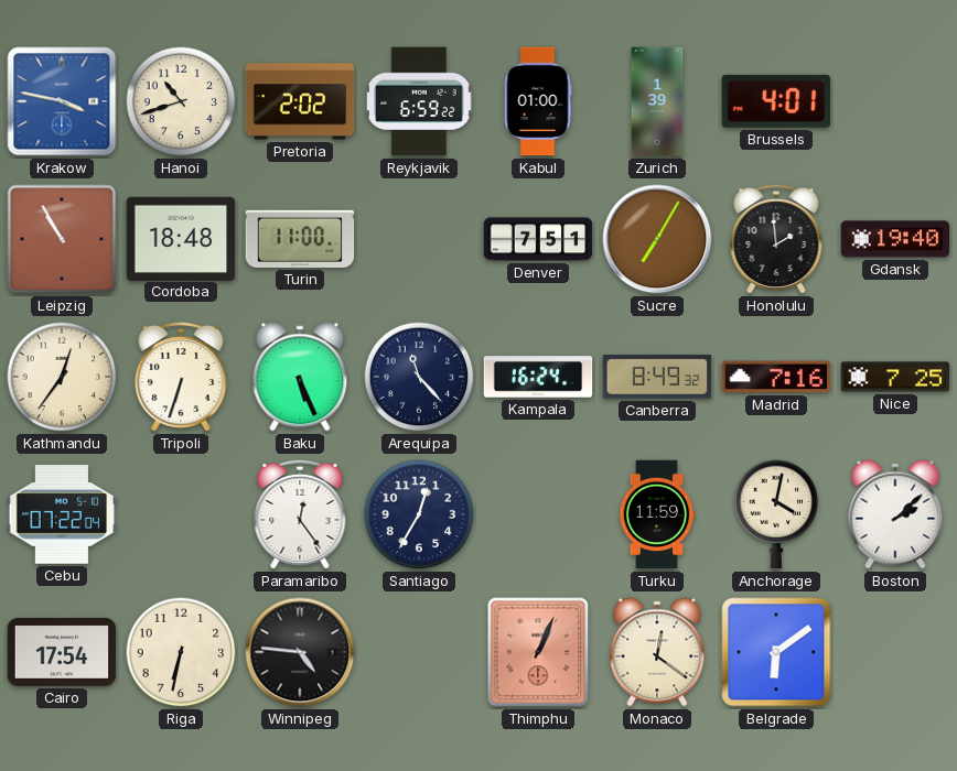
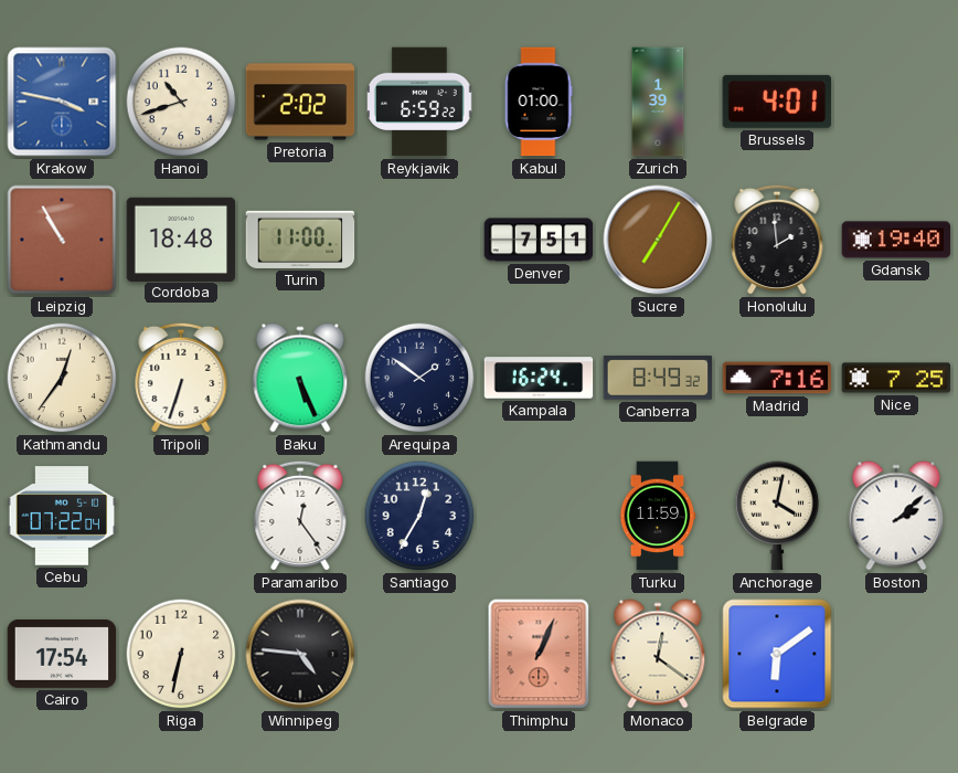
Arequipa: 11:23 -> 1:51
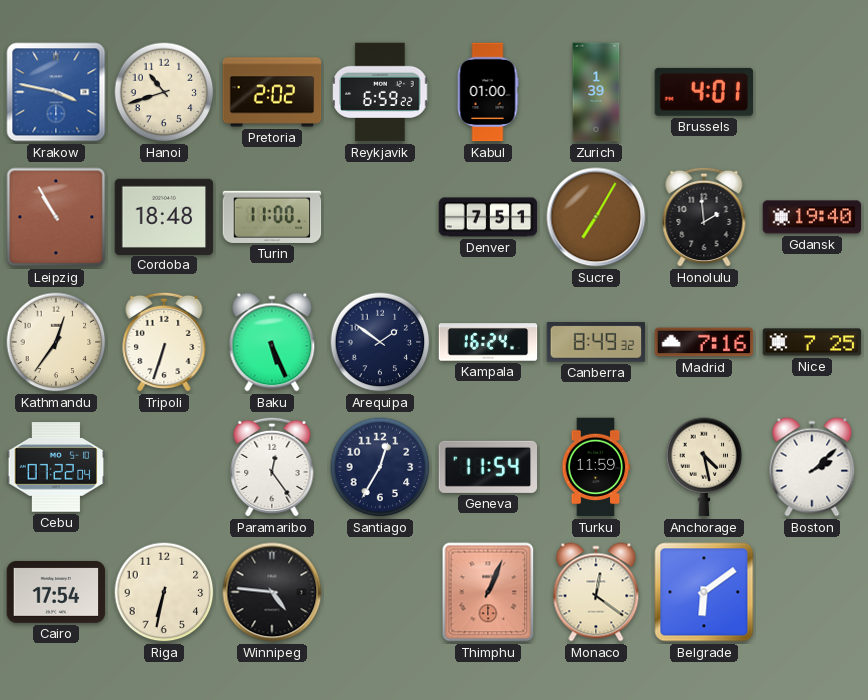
Geneva: none -> 11:54
Anchorage: 4:02 -> 4:28
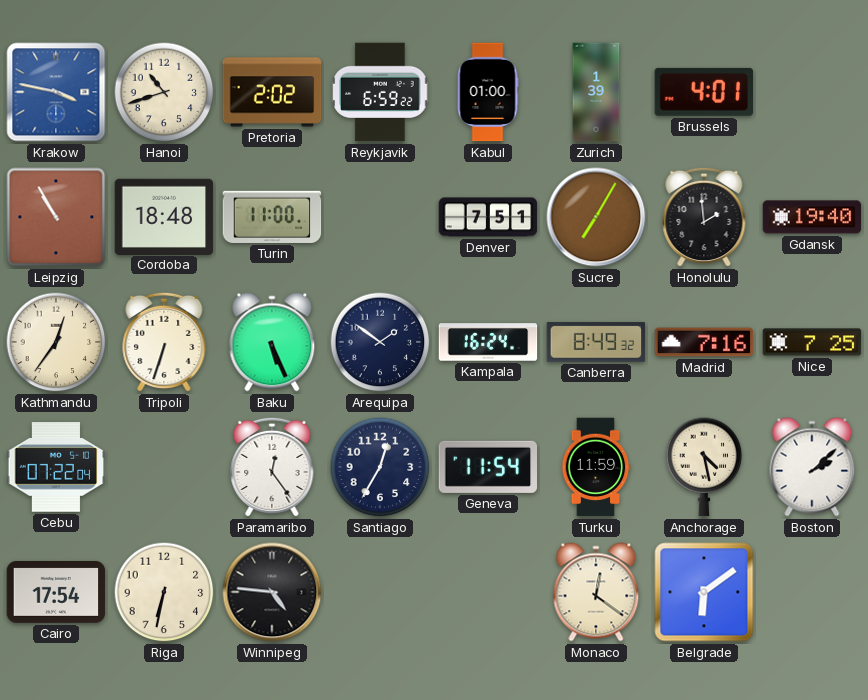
Thimphu: 1:04 -> none
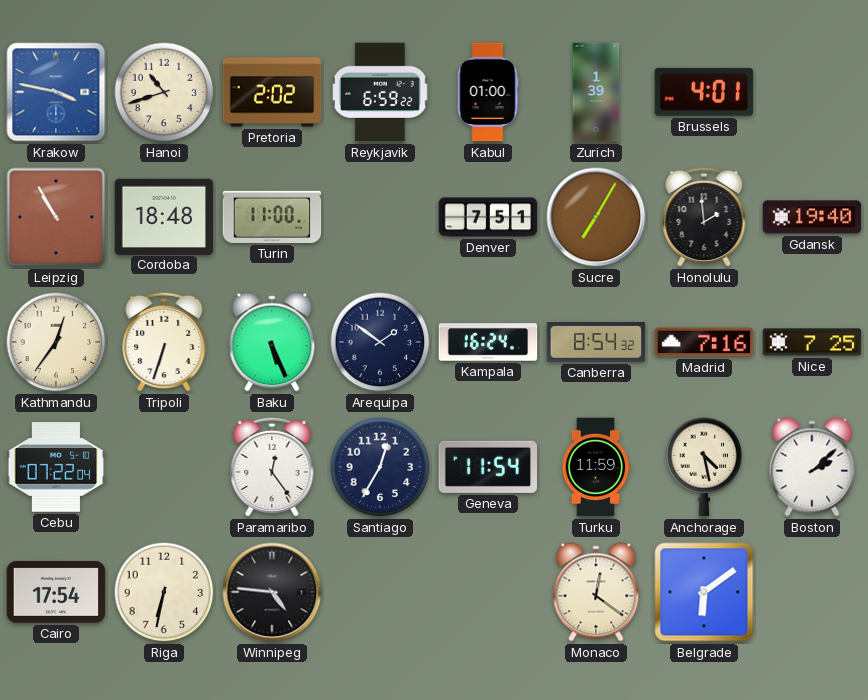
Canberra: 8:49 -> 8:54
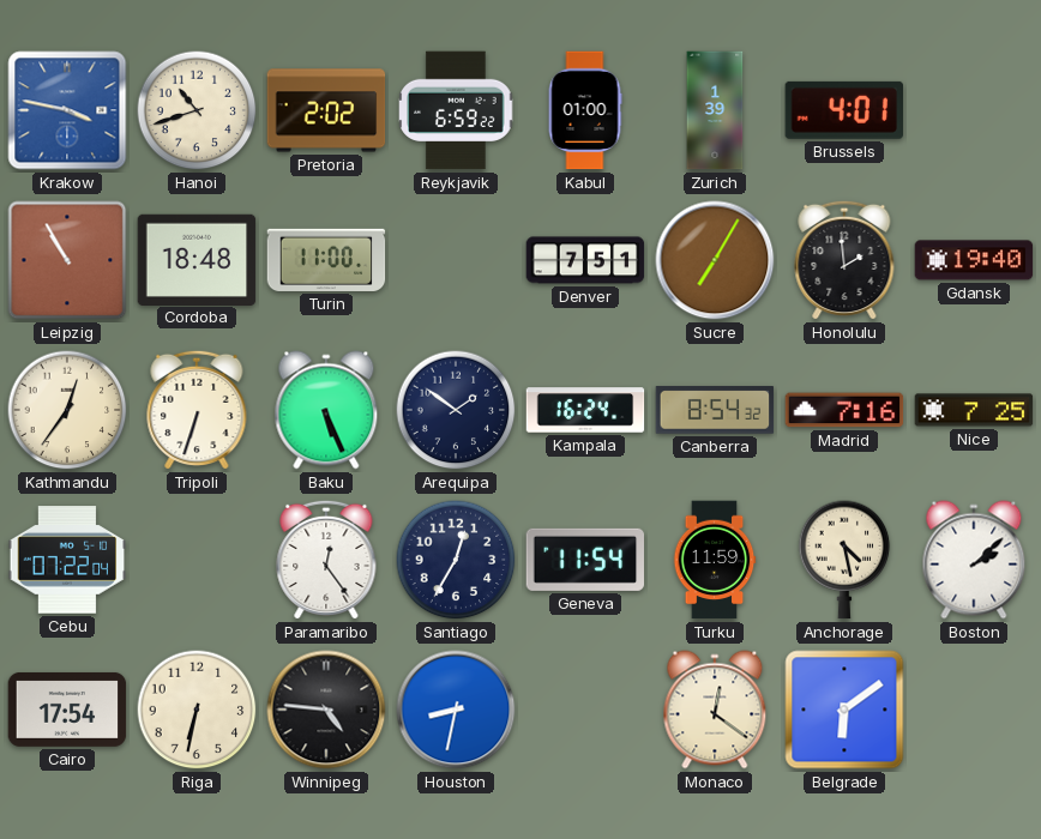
Houston: none -> 8:32
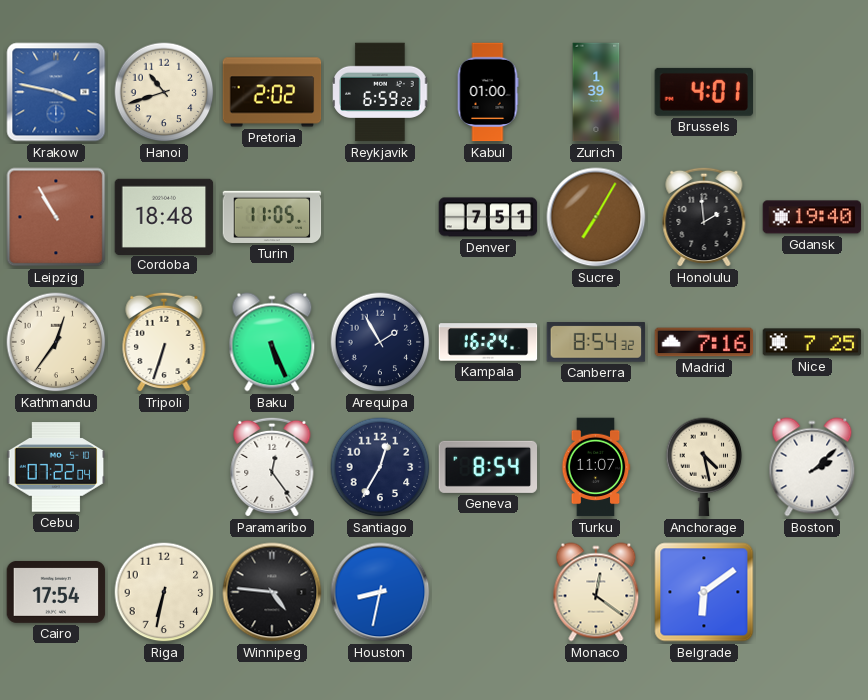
Turin: 11:00 -> 11:05
Arequipa: 1:51 -> 1:55
Geneva: 11:54 -> 8:54
Turku: 11:59 -> 11:07
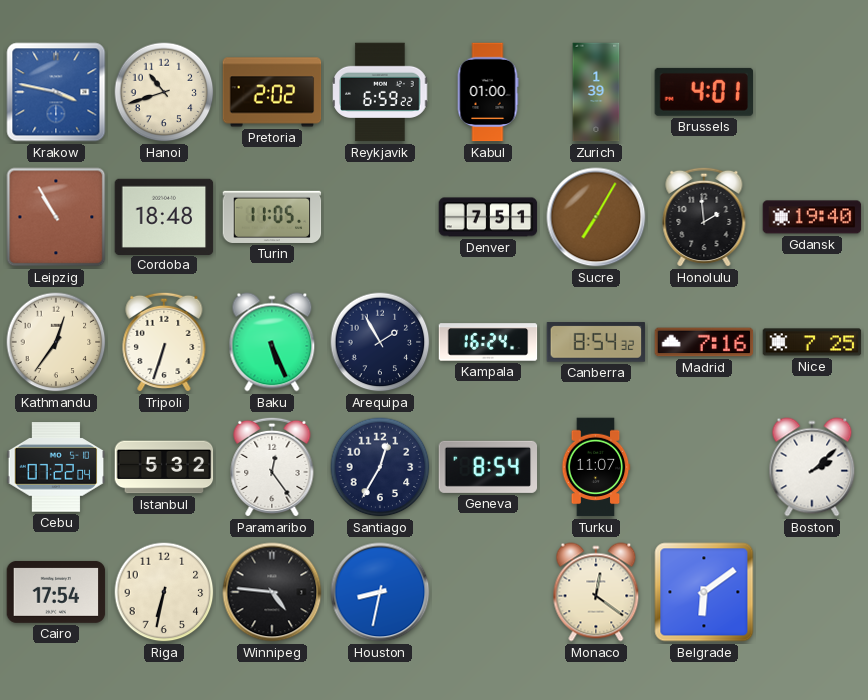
Istanbul: none -> 5:32
Anchorage: 4:28 -> none
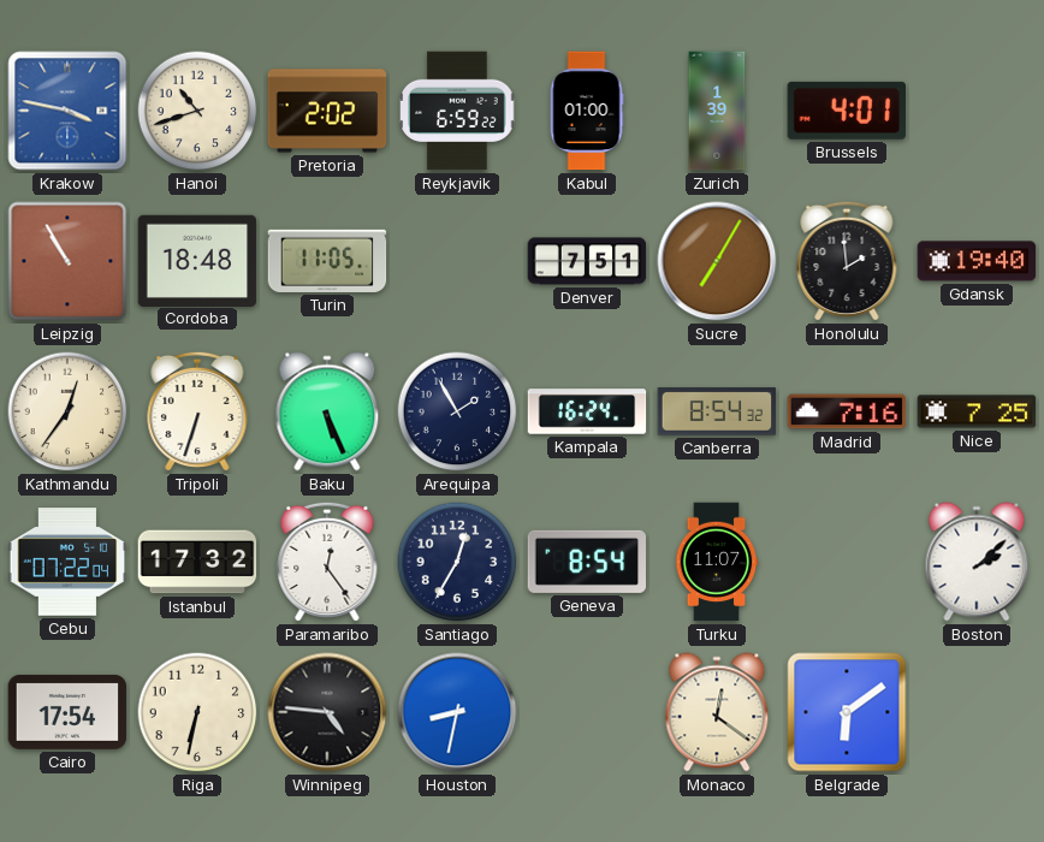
Istanbul: 5:32 -> 17:32
